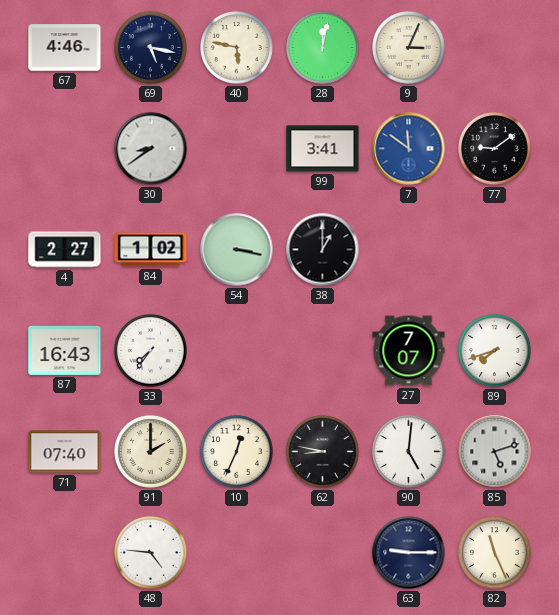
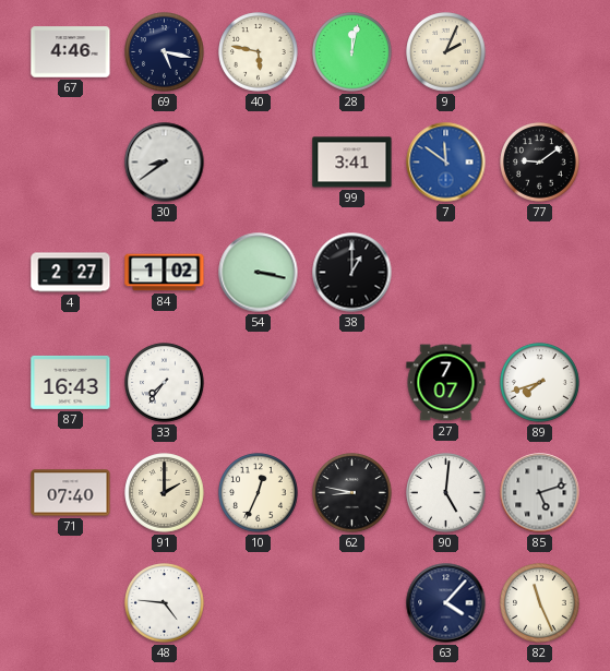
9: 3:04 -> 2:04
63: 9:15 -> 4:07
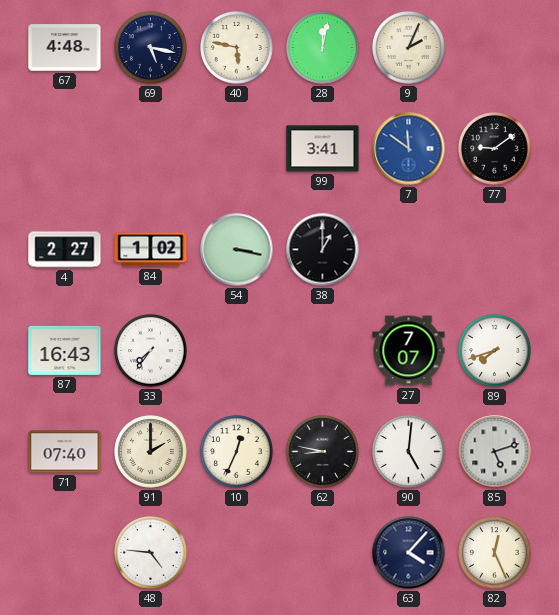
67: 4:46 -> 4:48
30: 8:39 -> none
82: 11:26 -> 12:26
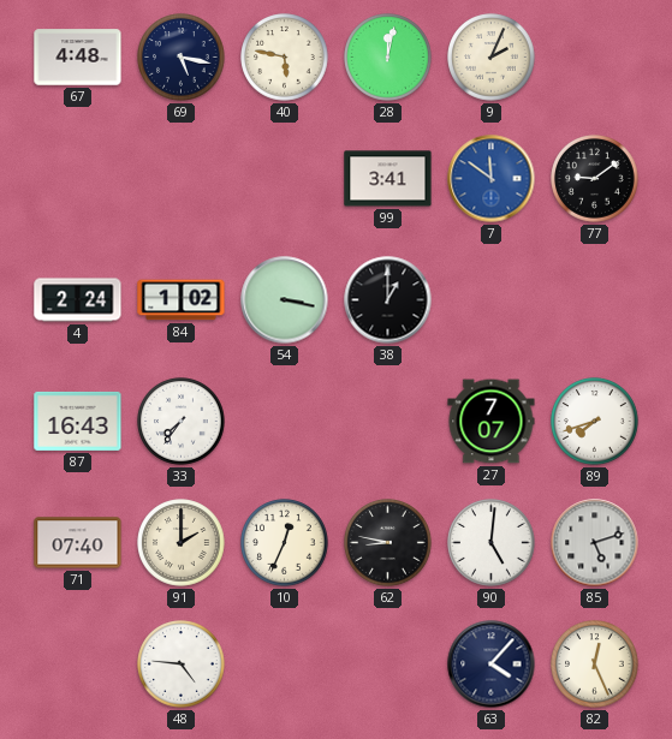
4: 2:27 -> 2:24
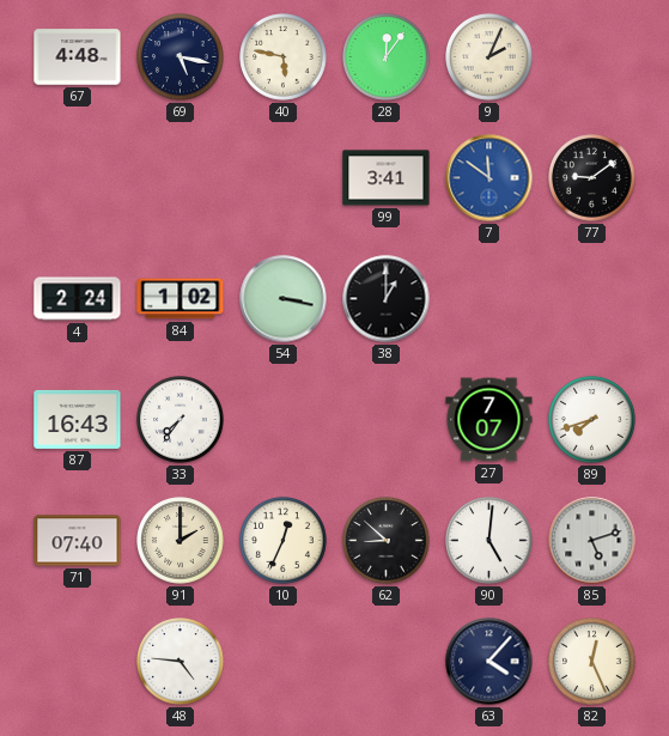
28: 12:02 -> 12:06
62: 8:47 -> 8:52
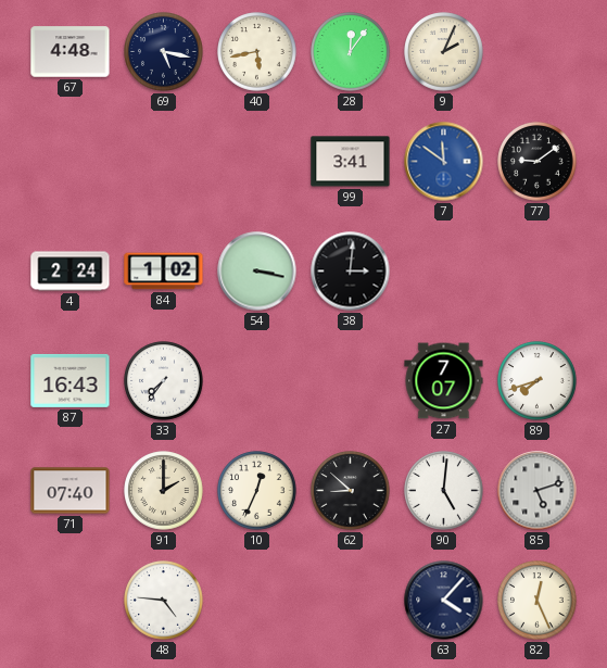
40: 5:47 -> 5:43
38: 1:00 -> 3:01
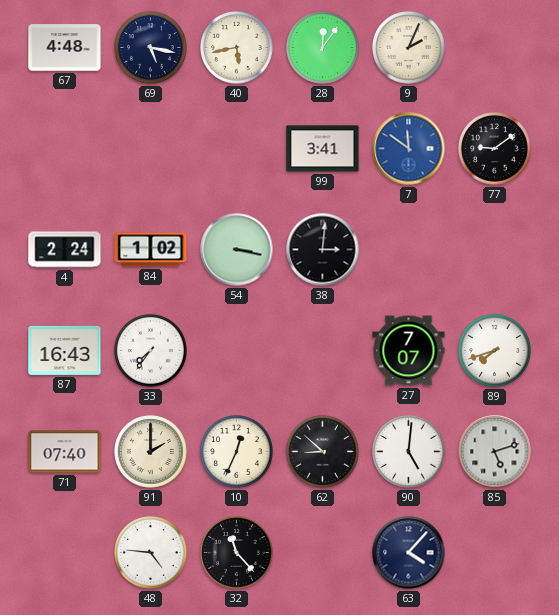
32: none -> 11:23
82: 12:26 -> none
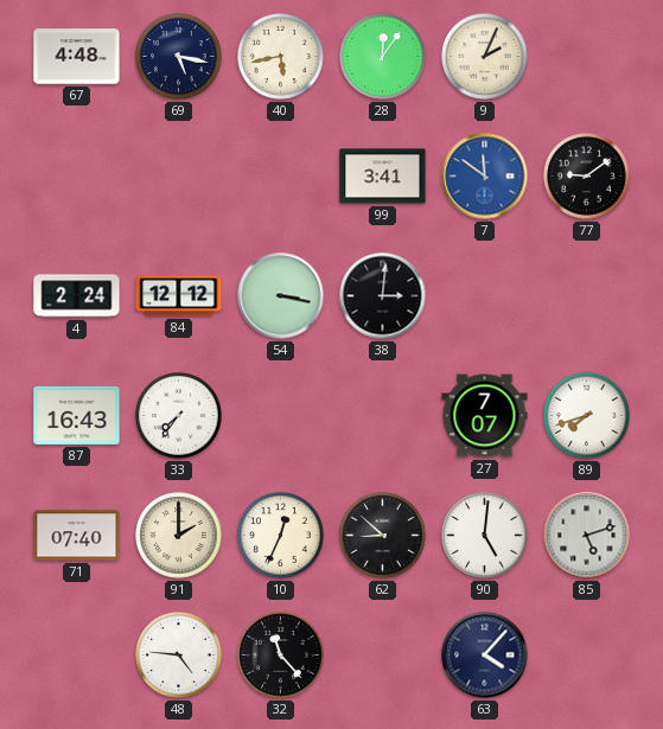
84: 1:02 -> 12:12
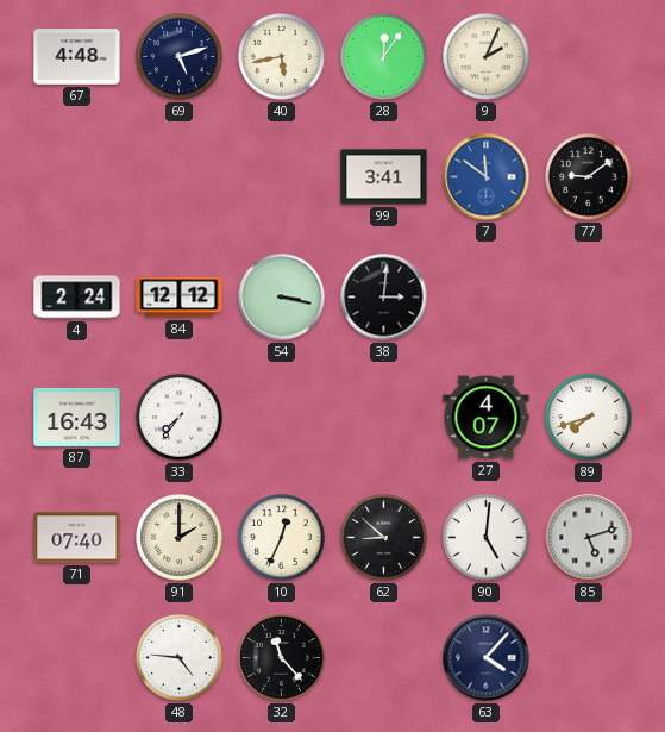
69: 5:17 -> 5:12
27: 7:07 -> 4:07
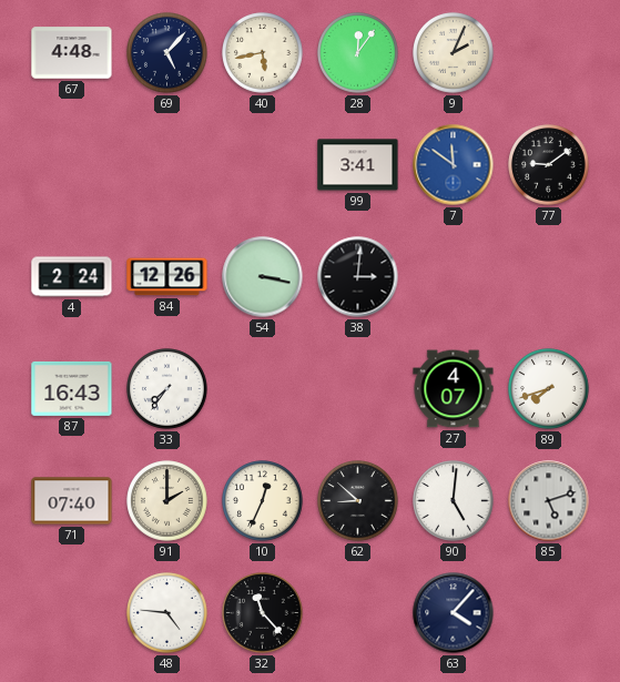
69: 5:12 -> 5:07
84: 12:12 -> 12:26
